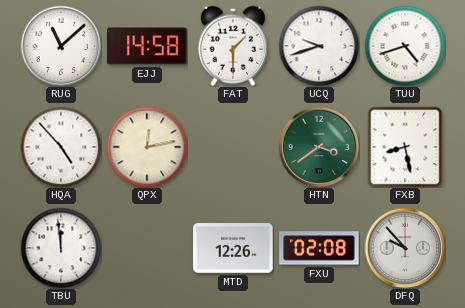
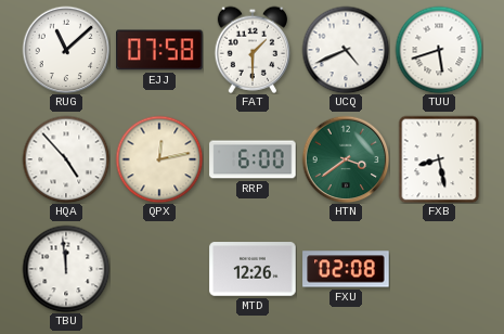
EJJ: 14:58 -> 07:58
UCQ: 9:42 -> 4:41
TUU: 4:42 -> 5:42
RRP: none -> 6:00
DFQ: 9:53 -> none
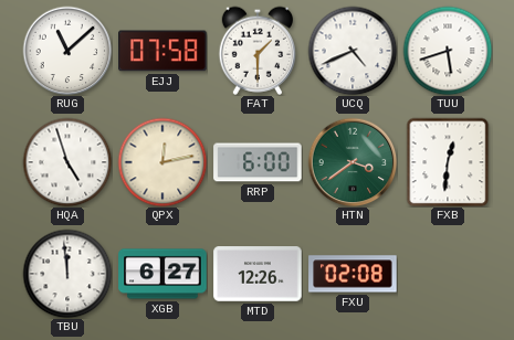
HQA: 4:53 -> 4:57
FXB: 8:28 -> 12:31
XGB: none -> 6:27
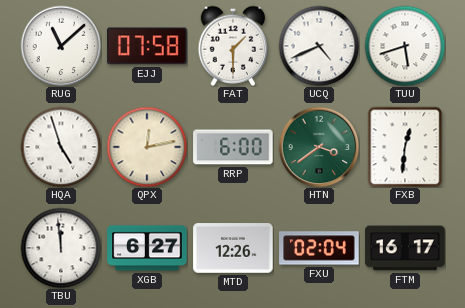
FXU: 02:08 -> 02:04
FTM: none -> 16:17
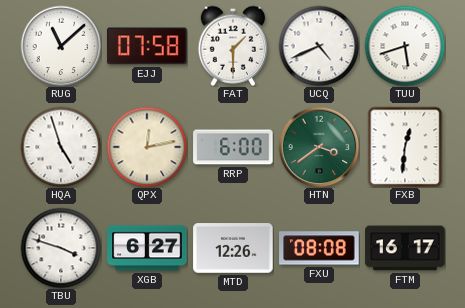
TBU: 11:59 -> 3:48
FXU: 02:04 -> 08:08
